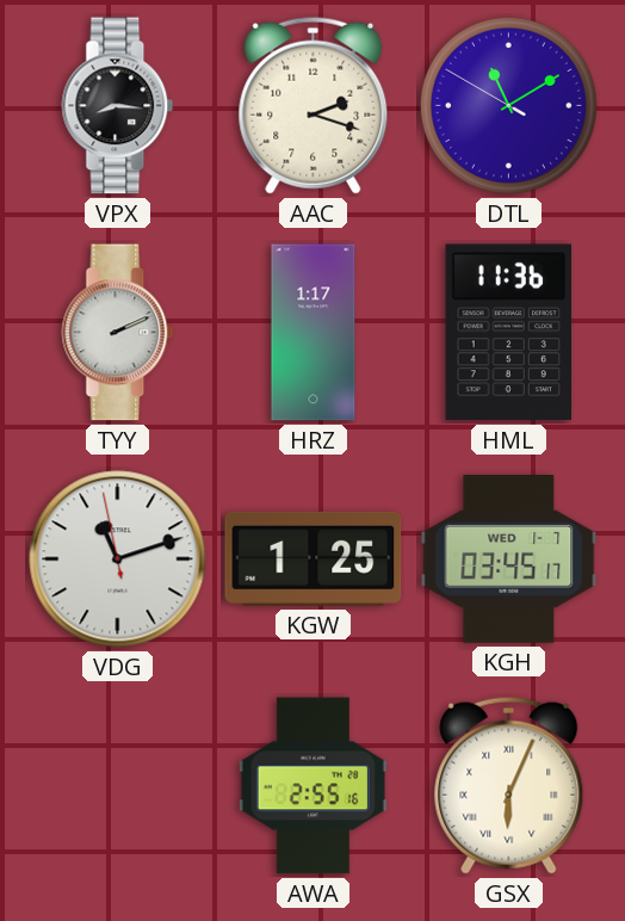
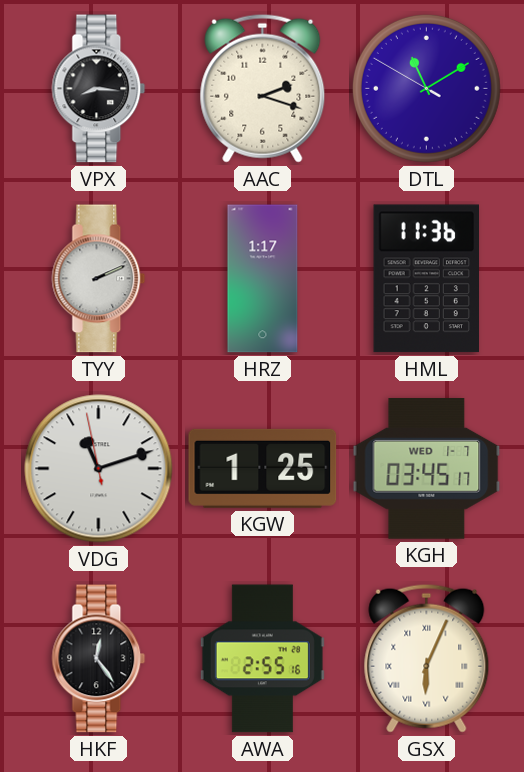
HKF: none -> 12:24
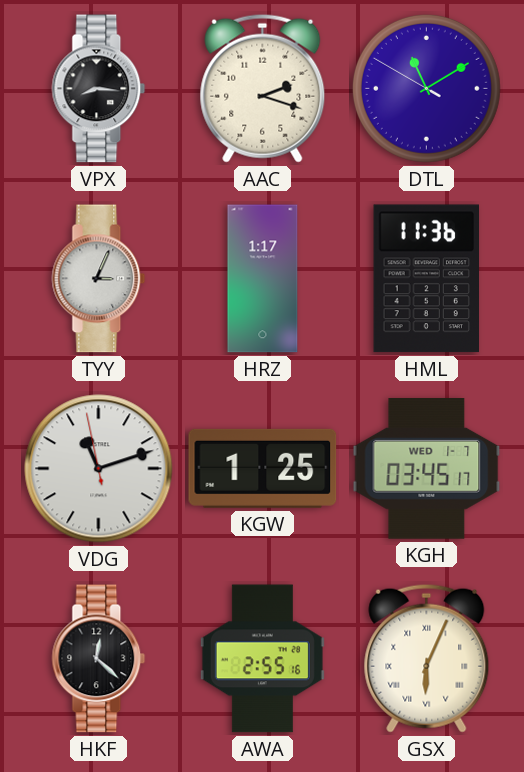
TYY: 2:11 -> 3:04
HKF: 12:24 -> 12:22
